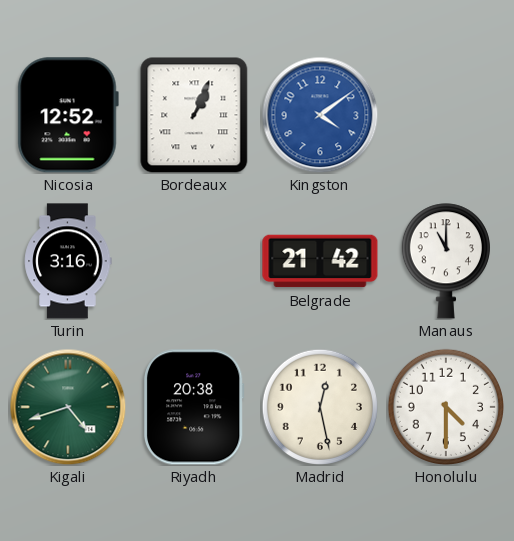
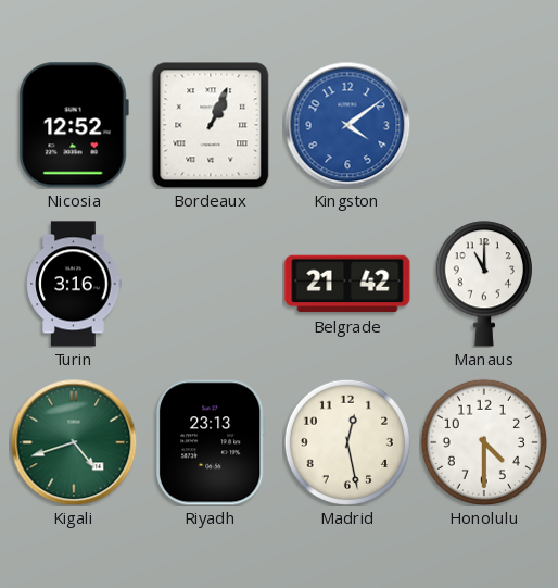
Riyadh: 20:38 -> 23:13
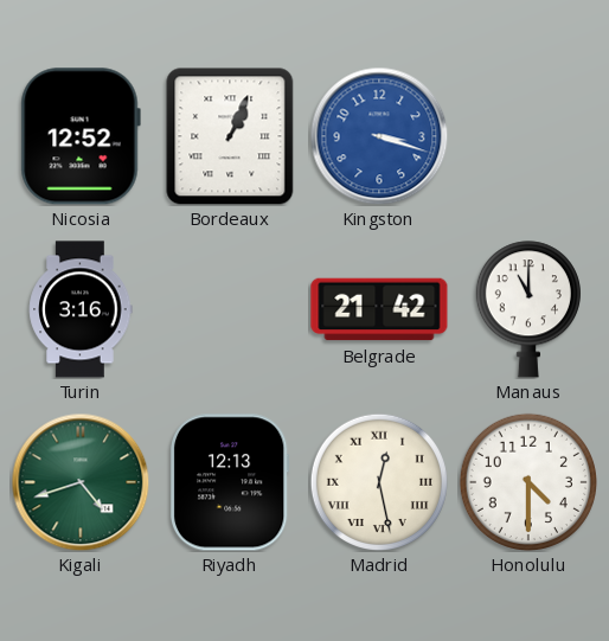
Kingston: 4:09 -> 3:18
Riyadh: 23:13 -> 12:13
Madrid numerals: Arabic -> Roman
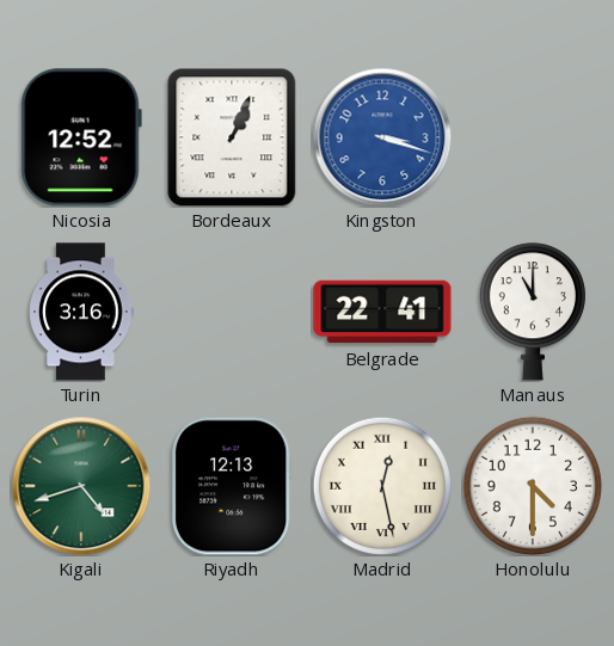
Belgrade: 21:42 -> 22:41
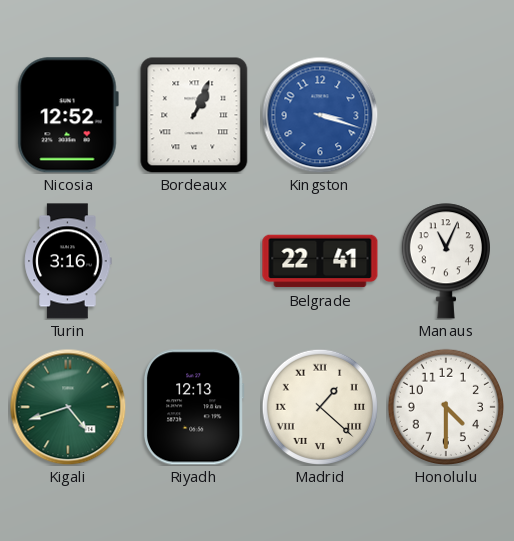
Manaus: 11:00 -> 11:04
Madrid: 12:28 -> 1:22
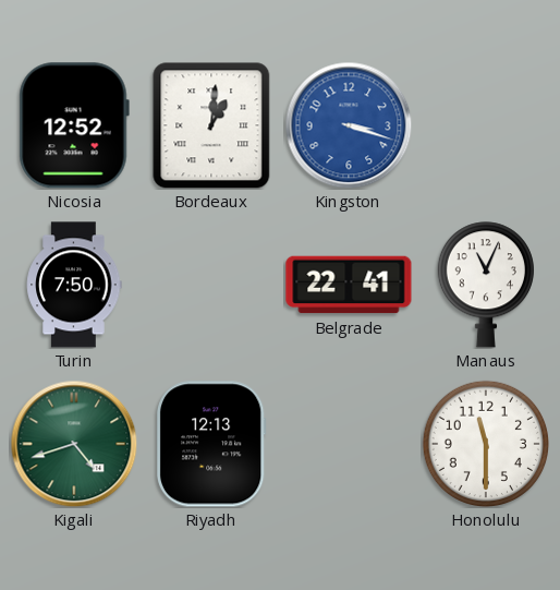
Bordeaux: 1:04 -> 1:01
Turin: 3:16 -> 7:50
Madrid: 1:22 -> none
Honolulu: 4:30 -> 11:30
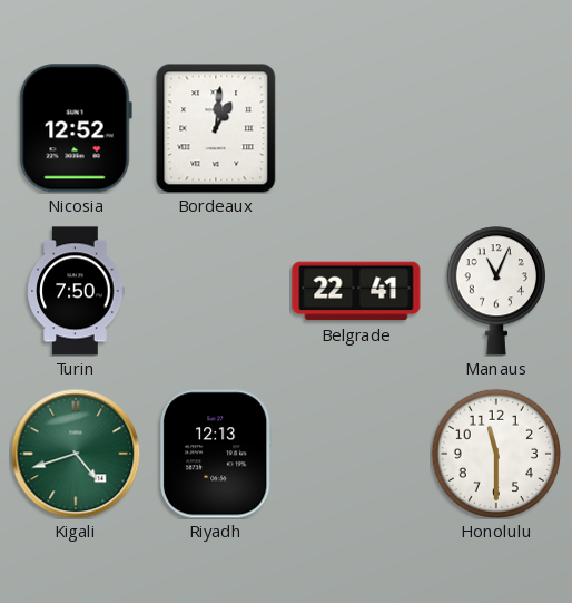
Kingston: 3:18 -> none
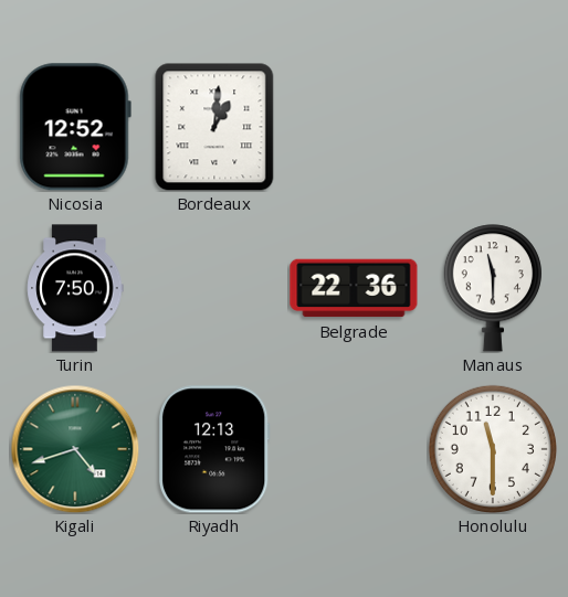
Belgrade: 22:41 -> 22:36
Manaus: 11:04 -> 11:30
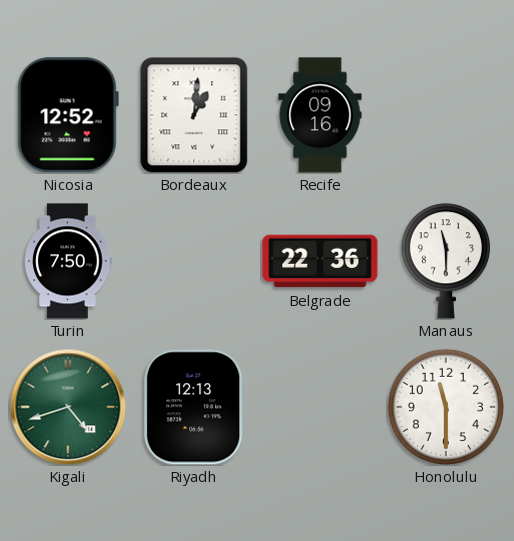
Recife: none -> 09:16
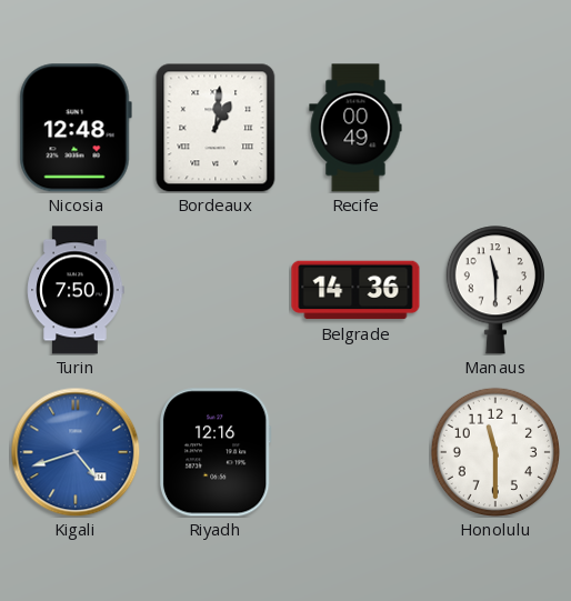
Nicosia: 12:52 -> 12:48
Recife: 09:16 -> 00:49
Belgrade: 22:36 -> 14:36
Kigali dial: green -> blue
Riyadh: 12:13 -> 12:16
